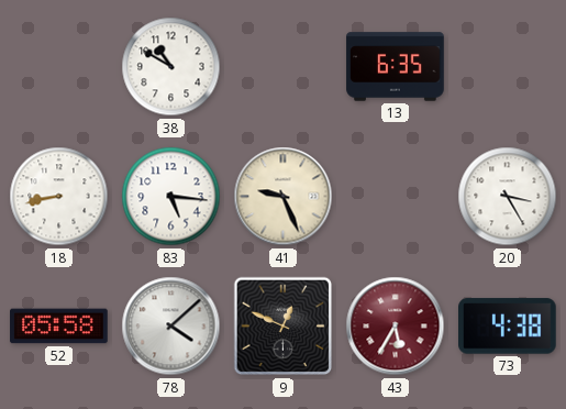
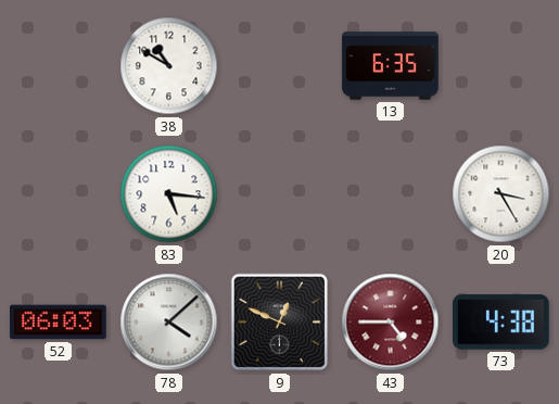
18: 8:43 -> none
41: 9:26 -> none
52: 05:58 -> 06:03
43: 5:35 -> 4:45
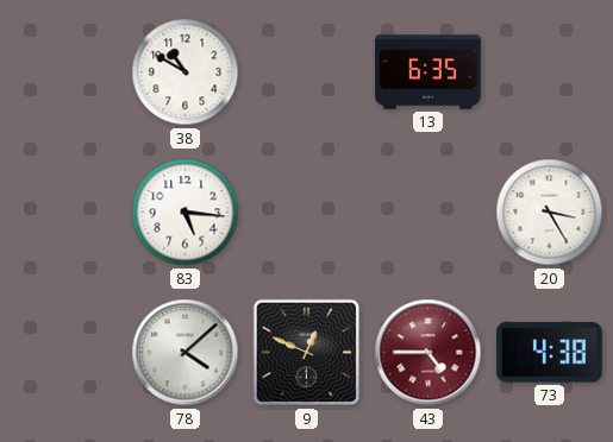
52: 06:03 -> none
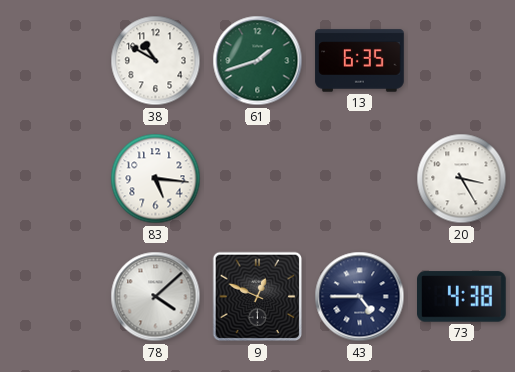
61: none -> 1:42
43 dial: burgundy -> navy
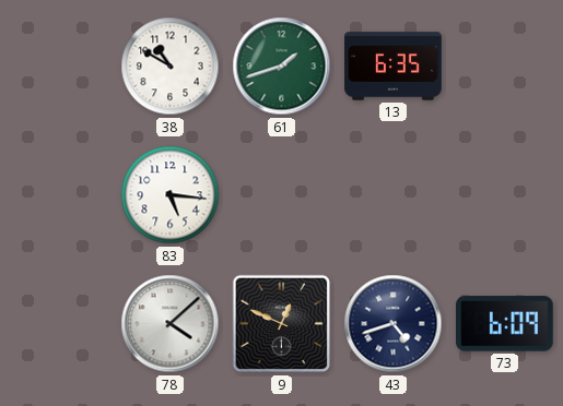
20: 3:25 -> none
43: 4:45 -> 4:42
73: 4:38 -> 6:09
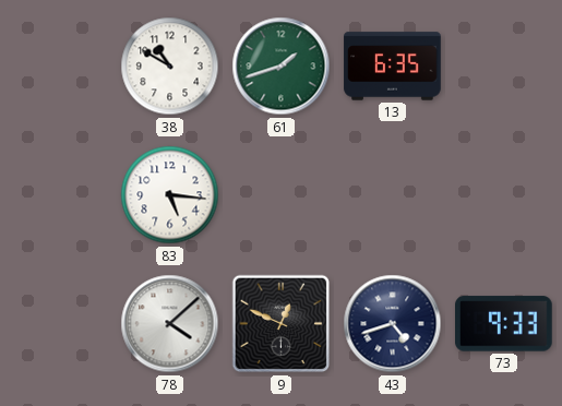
73: 6:09 -> 9:33
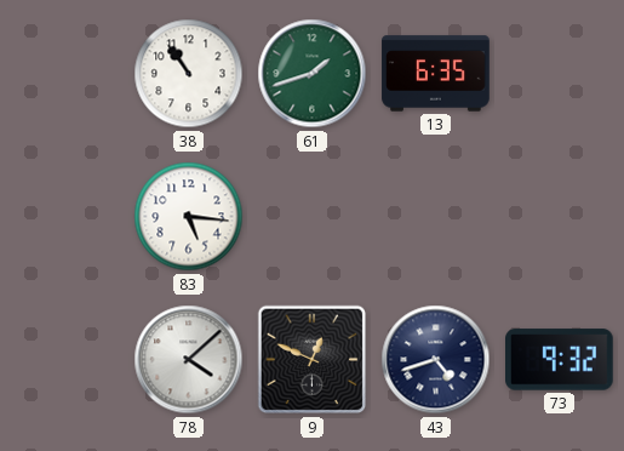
38: 10:50 -> 10:54
73: 9:33 -> 9:32
